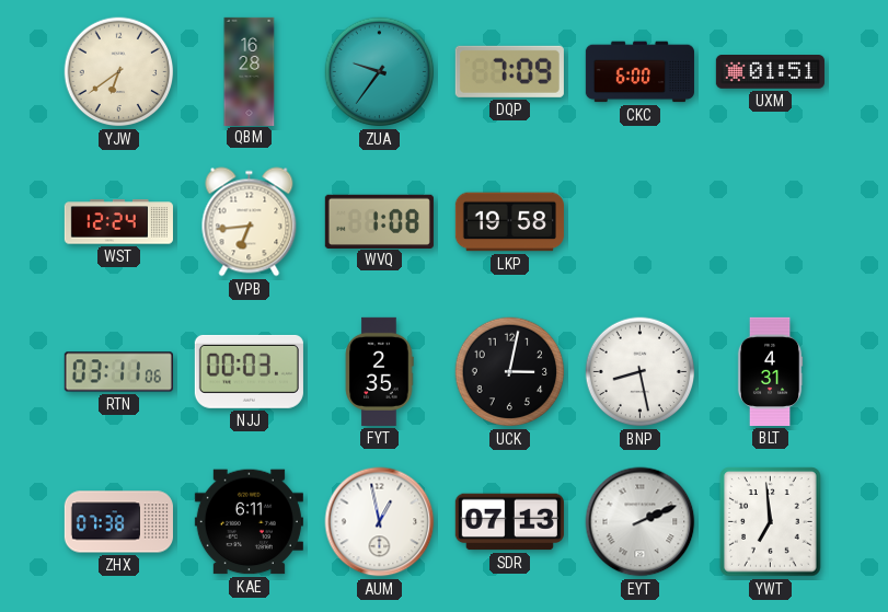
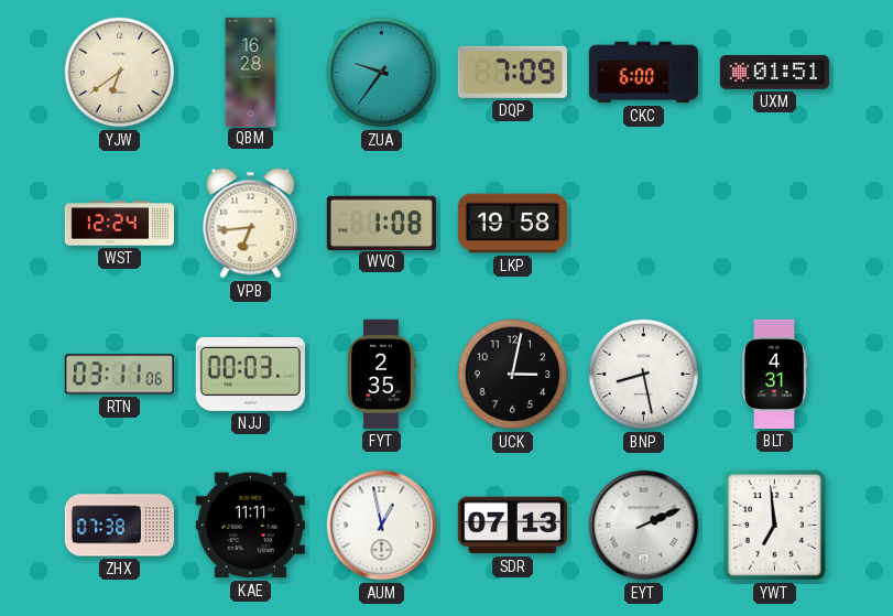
KAE: 6:11 -> 11:11
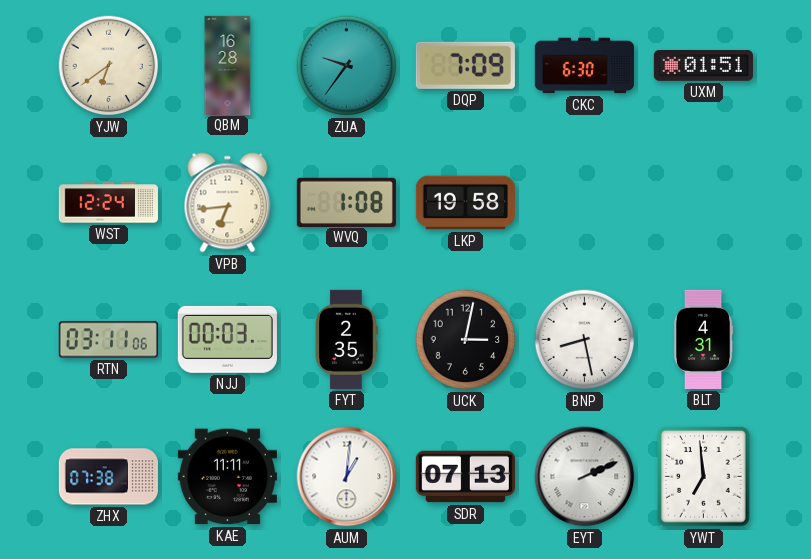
CKC: 6:00 -> 6:30
AUM: 12:58 -> 1:01
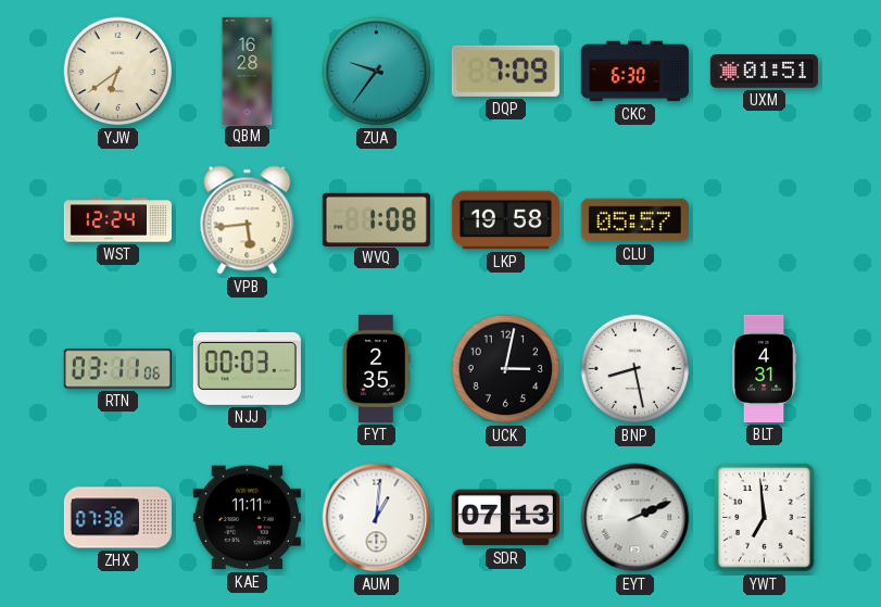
VPB: 6:44 -> 5:44
CLU: none -> 05:57
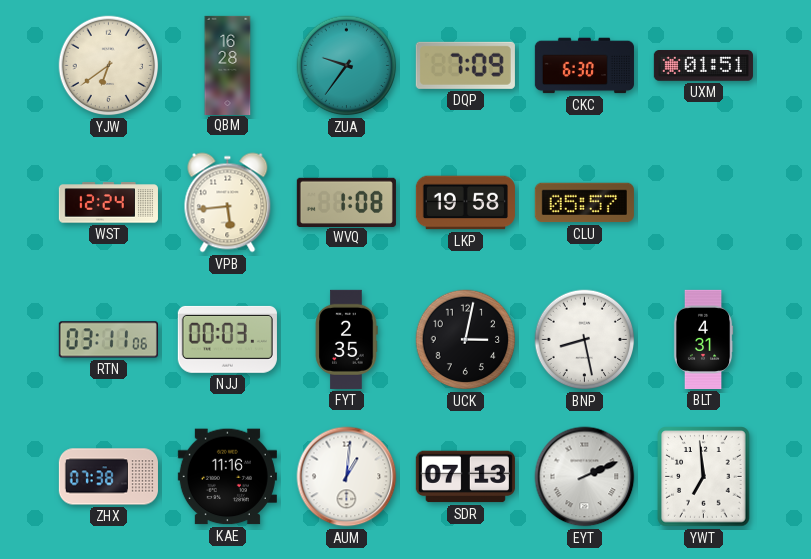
KAE: 11:11 -> 11:16
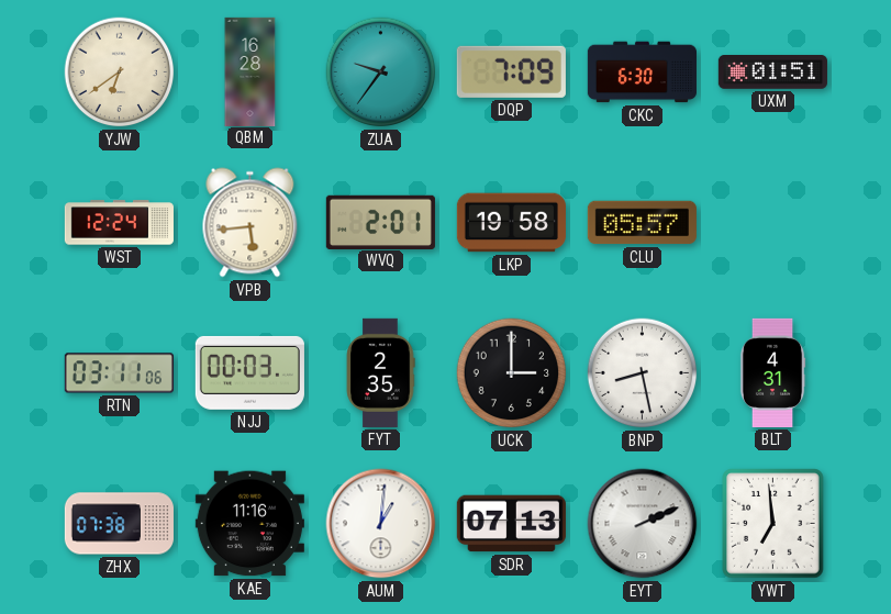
WVQ: 1:08 -> 2:01
UCK: 3:02 -> 3:00
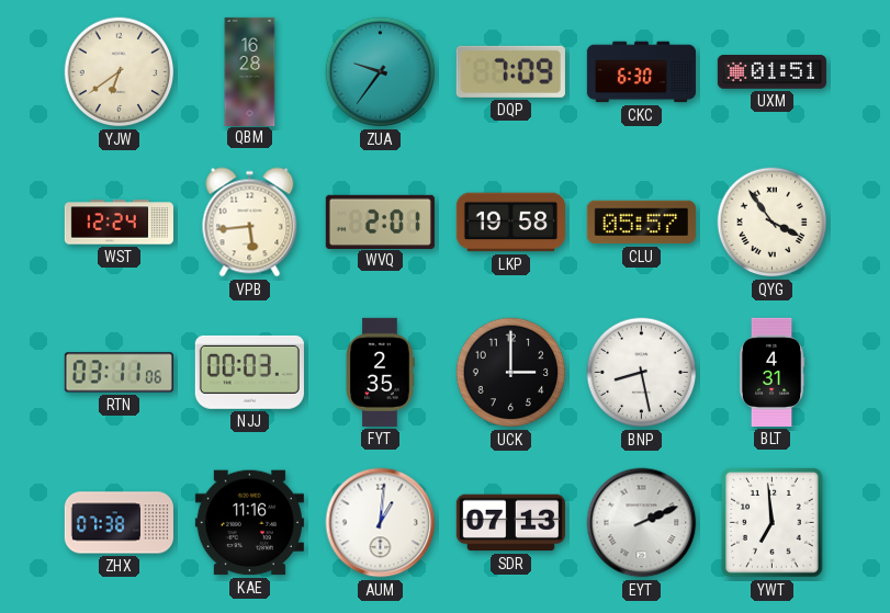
QYG: none -> 3:54
